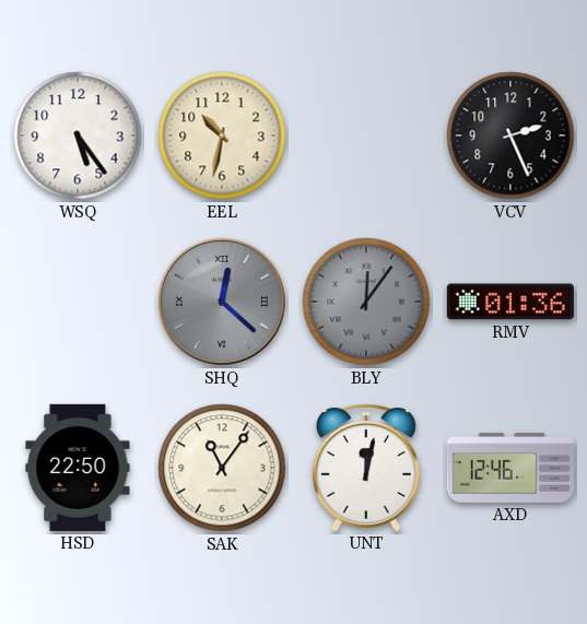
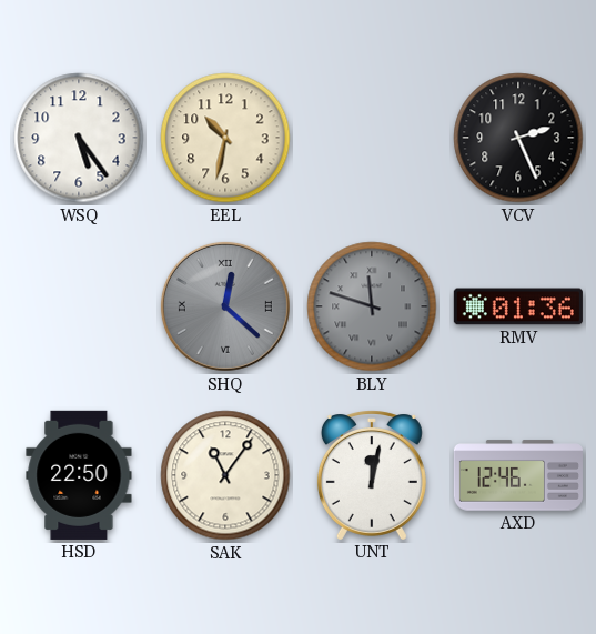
BLY: 12:06 -> 11:48
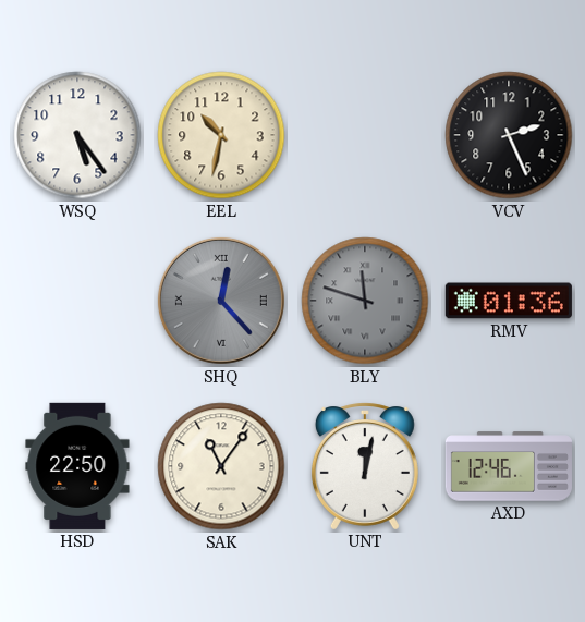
SHQ: 12:22 -> 12:23
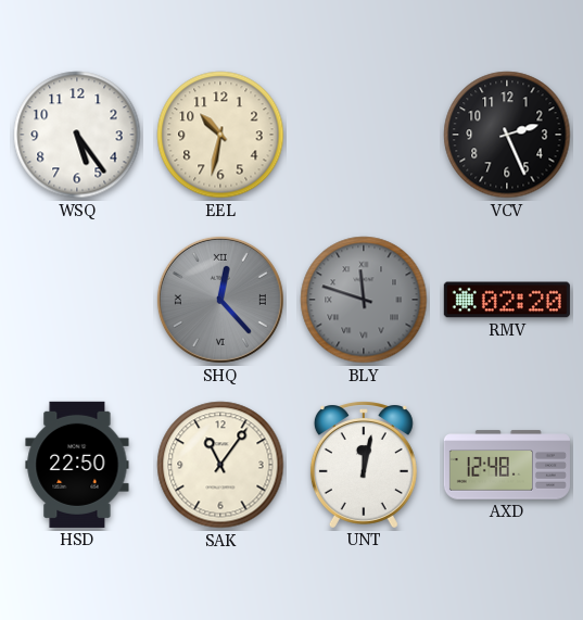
RMV: 01:36 -> 02:20
AXD: 12:46 -> 12:48
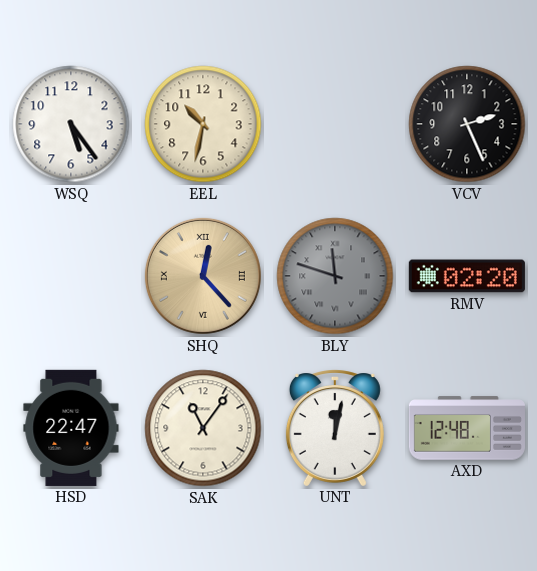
SHQ dial: grey -> champagne
HSD: 22:50 -> 22:47
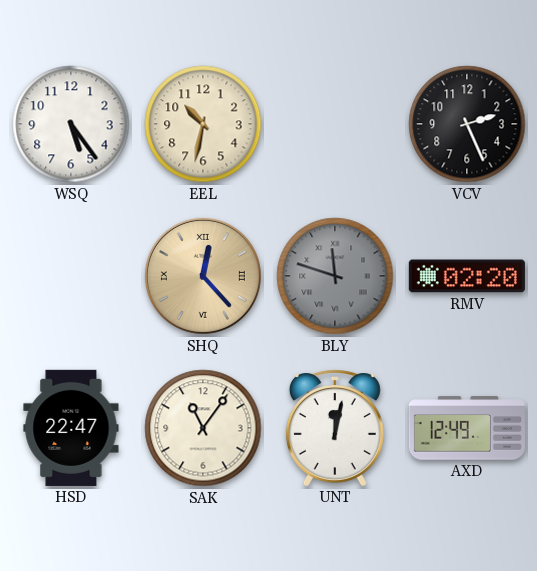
AXD: 12:48 -> 12:49
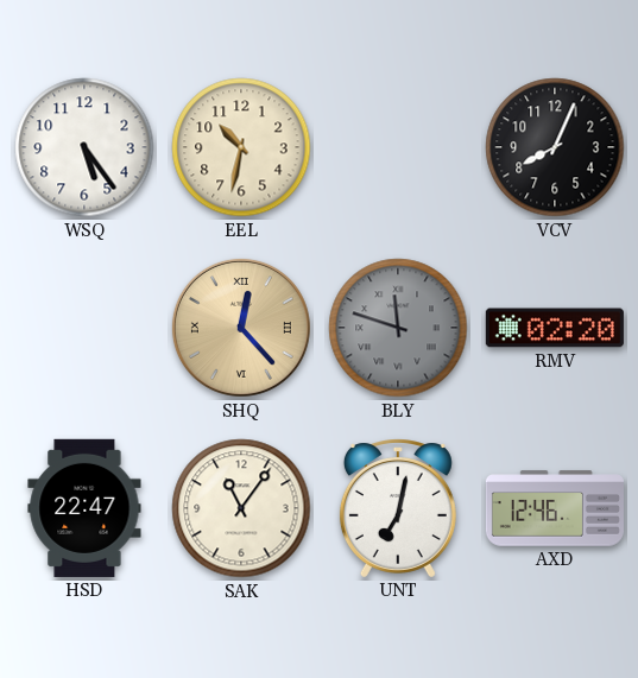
VCV: 2:26 -> 8:04
UNT: 12:02 -> 7:02
AXD: 12:49 -> 12:46
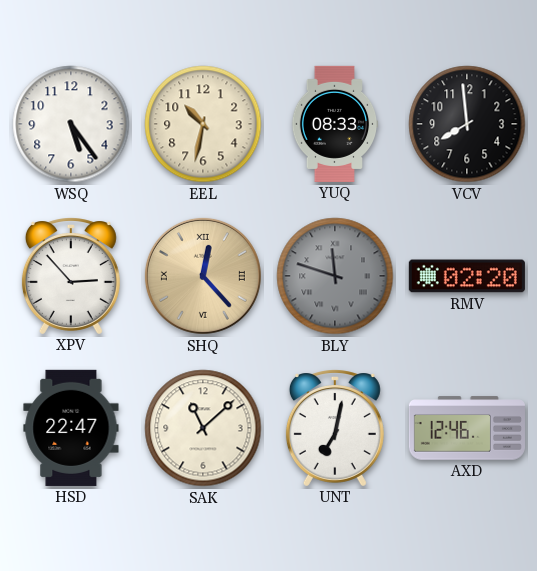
YUQ: none -> 08:33
VCV: 8:04 -> 7:59
XPV: none -> 2:53
SAK: 11:06 -> 11:08
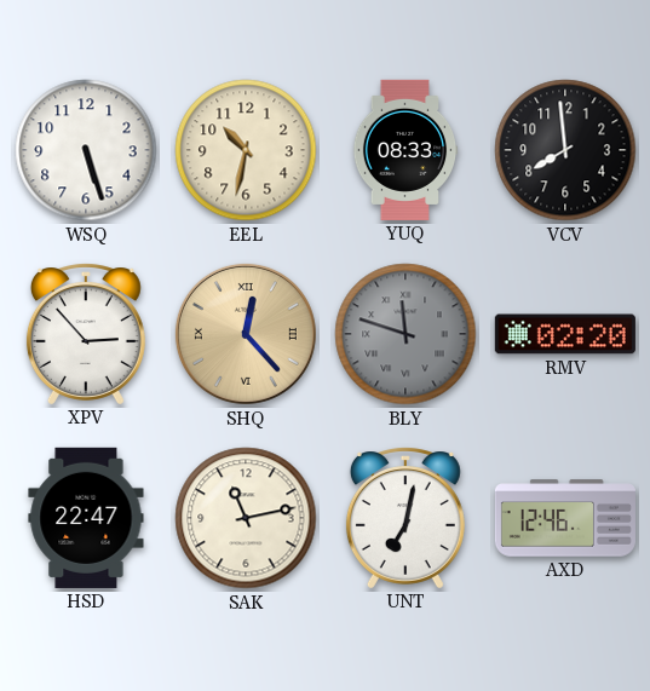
WSQ: 5:24 -> 5:27
SAK: 11:08 -> 11:13
